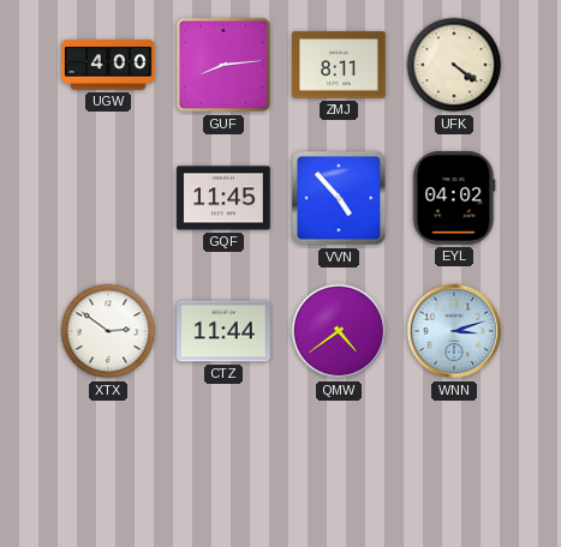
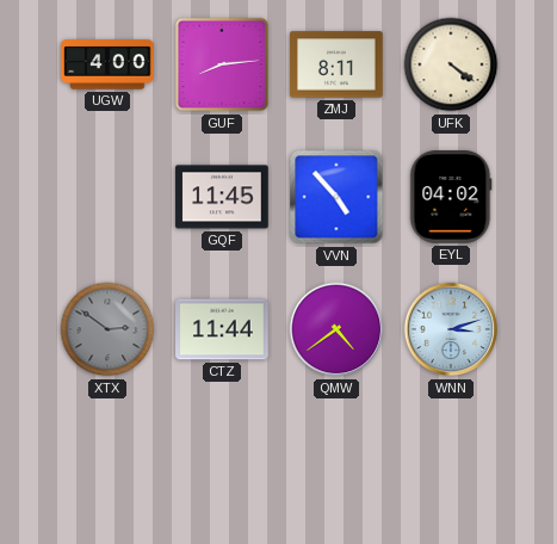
XTX dial: white -> grey
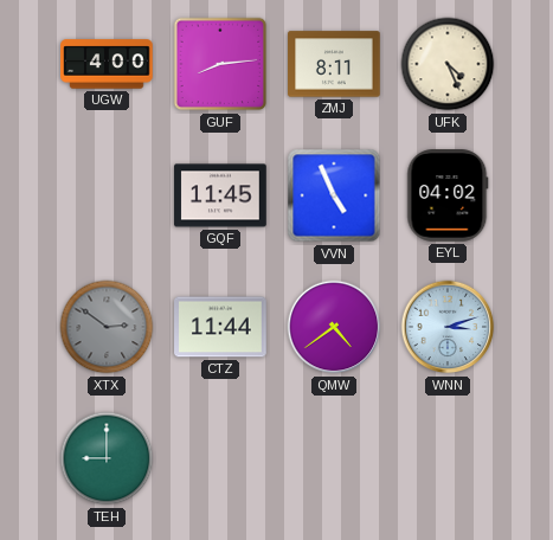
UFK: 4:21 -> 4:26
VVN: 4:53 -> 4:56
TEH: none -> 9:00
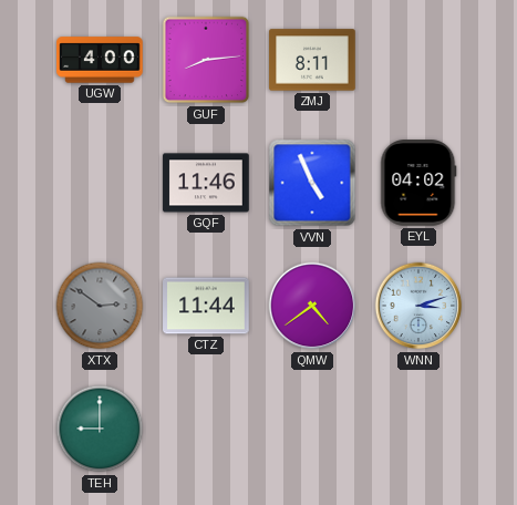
UFK: 4:26 -> none
GQF: 11:45 -> 11:46
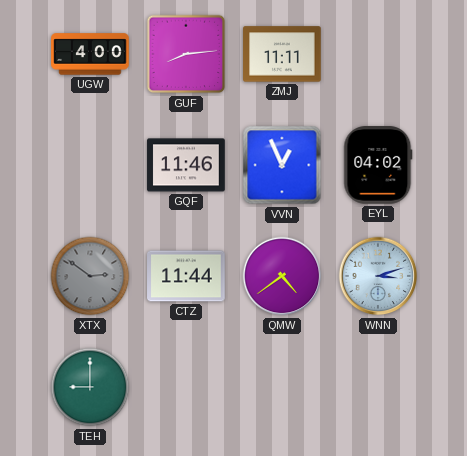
ZMJ: 8:11 -> 11:11
VVN: 4:56 -> 12:56
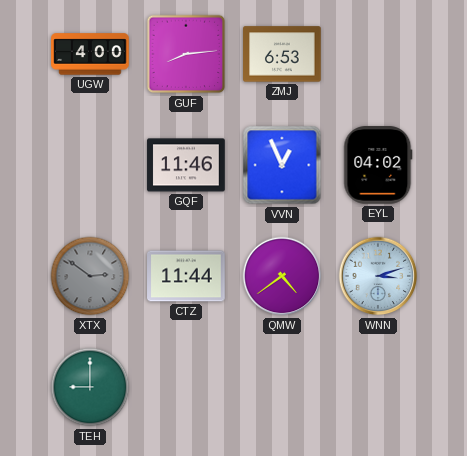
ZMJ: 11:11 -> 6:53
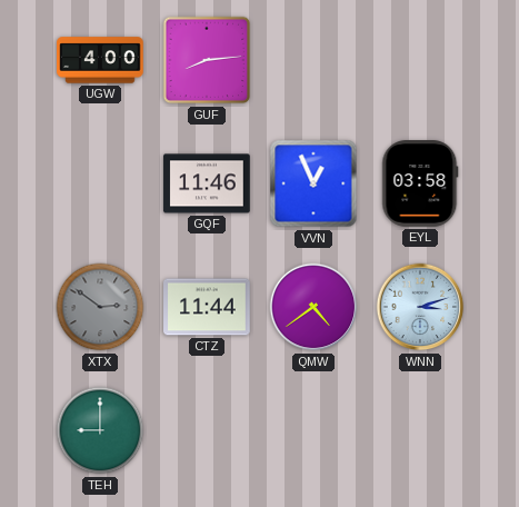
ZMJ: 6:53 -> none
EYL: 04:02 -> 03:58
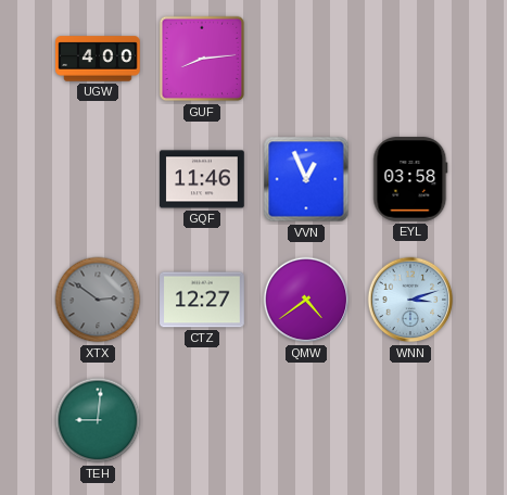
CTZ: 11:44 -> 12:27
TEH: 9:00 -> 9:01
